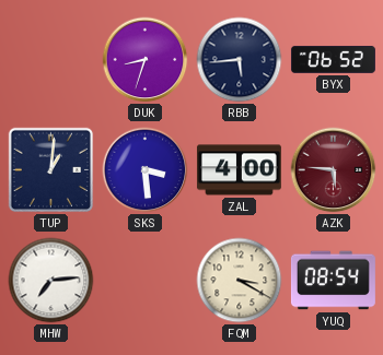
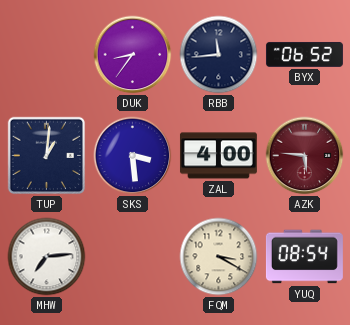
DUK: 8:33 -> 8:36
RBB: 5:44 -> 11:44
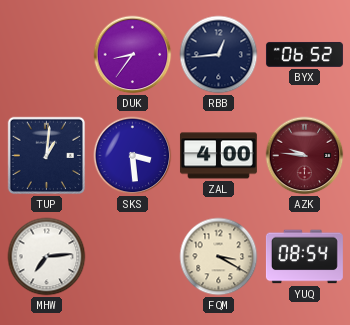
RBB: 11:44 -> 12:44
AZK: 5:46 -> 9:46
